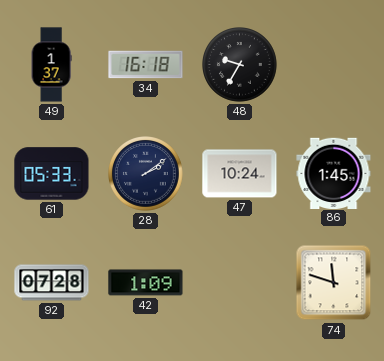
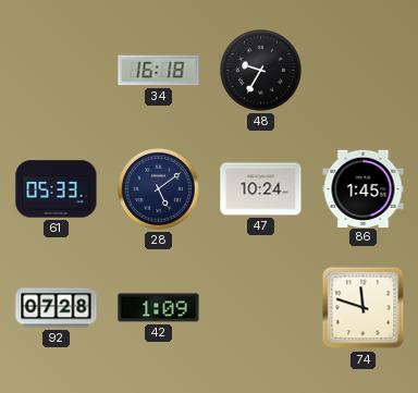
49: 1:37 -> none
28: 2:09 -> 5:09
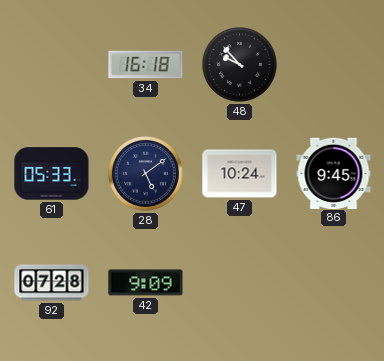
48: 9:35 -> 9:53
86: 1:45 -> 9:45
42: 1:09 -> 9:09
74: 11:48 -> none
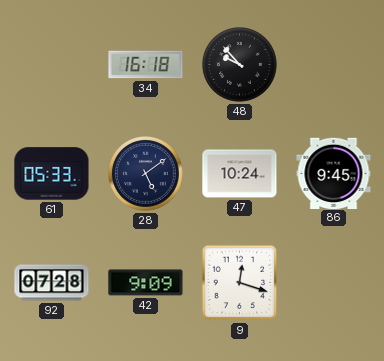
9: none -> 12:18
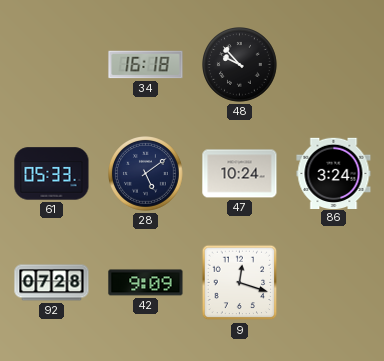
86: 9:45 -> 3:24
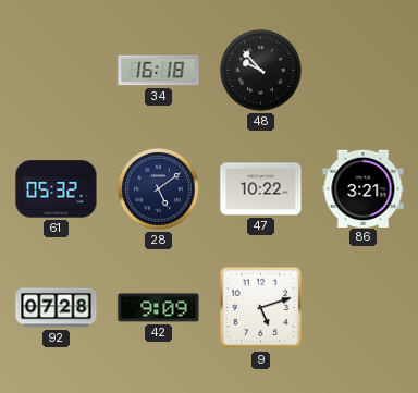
61: 05:33 -> 05:32
47: 10:24 -> 10:22
86: 3:24 -> 3:21
9: 12:18 -> 5:12
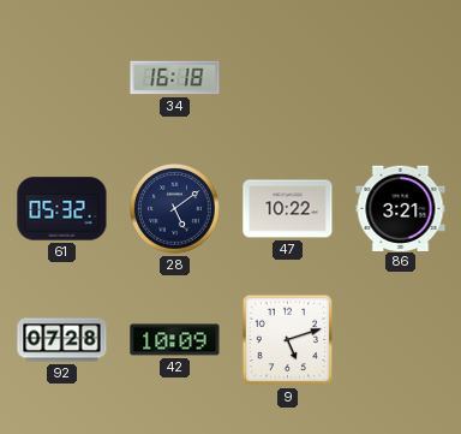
48: 9:53 -> none
42: 9:09 -> 10:09
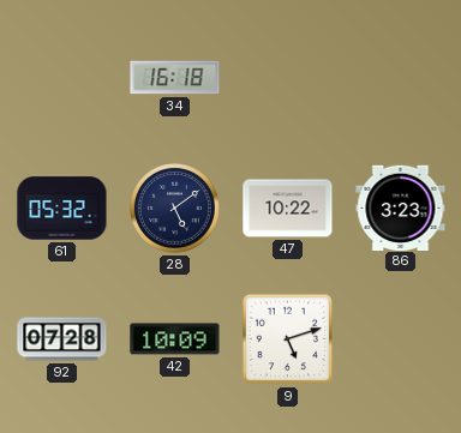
86: 3:21 -> 3:23
